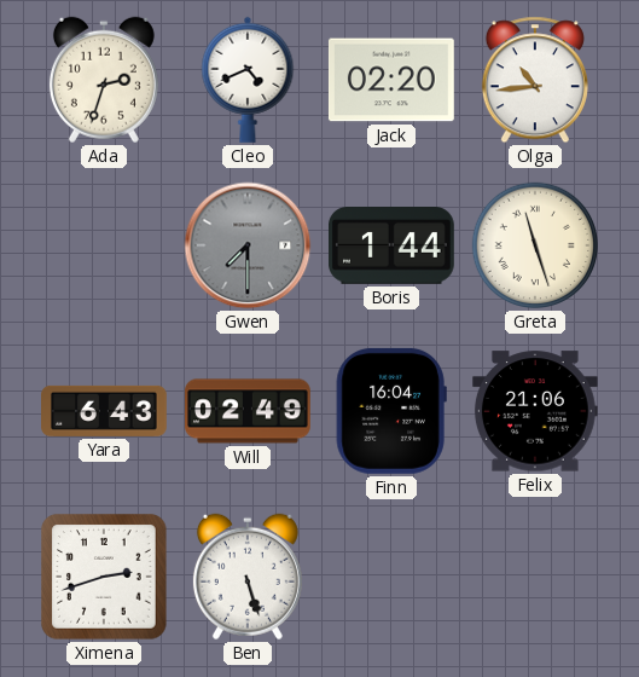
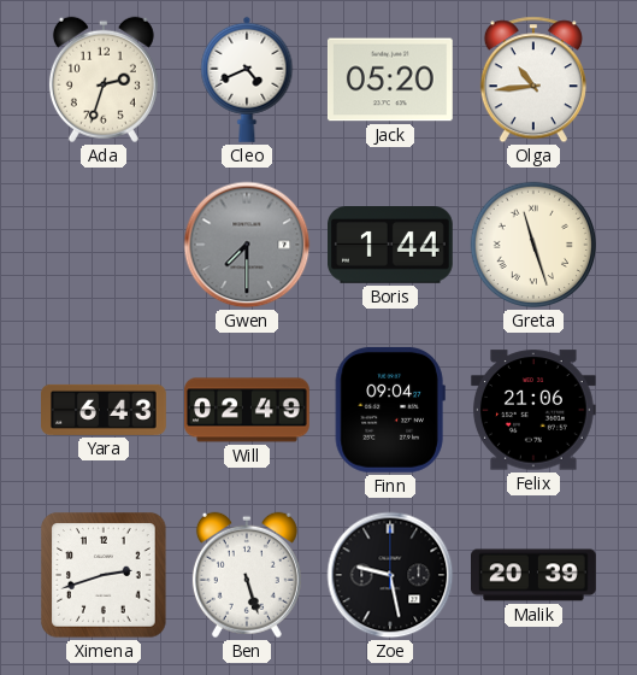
Jack: 02:20 -> 05:20
Finn: 16:04 -> 09:04
Zoe: none -> 9:28
Malik: none -> 20:39
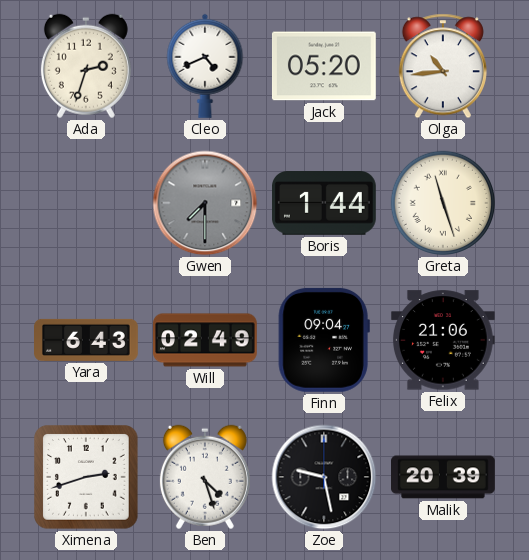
Ben: 5:27 -> 4:27
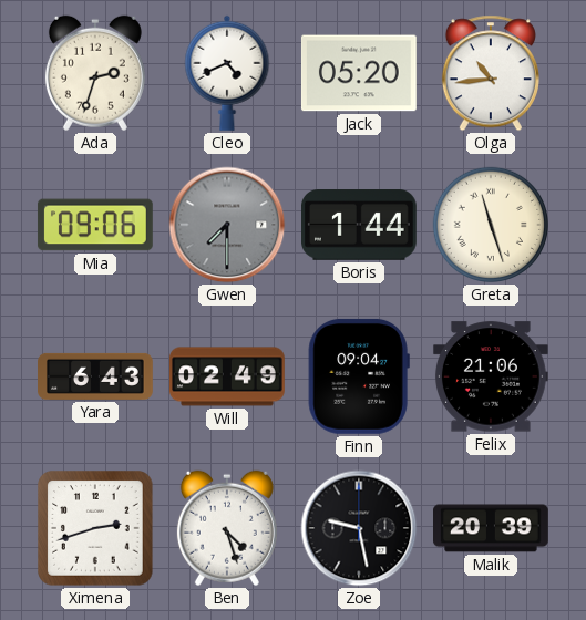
Mia: none -> 09:06
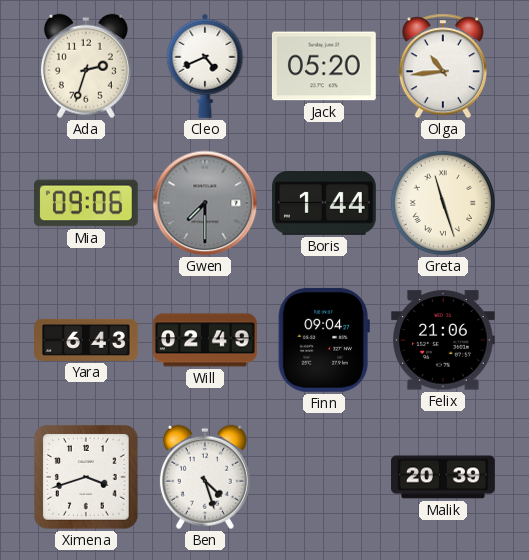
Ximena: 2:42 -> 3:42
Zoe: 9:28 -> none
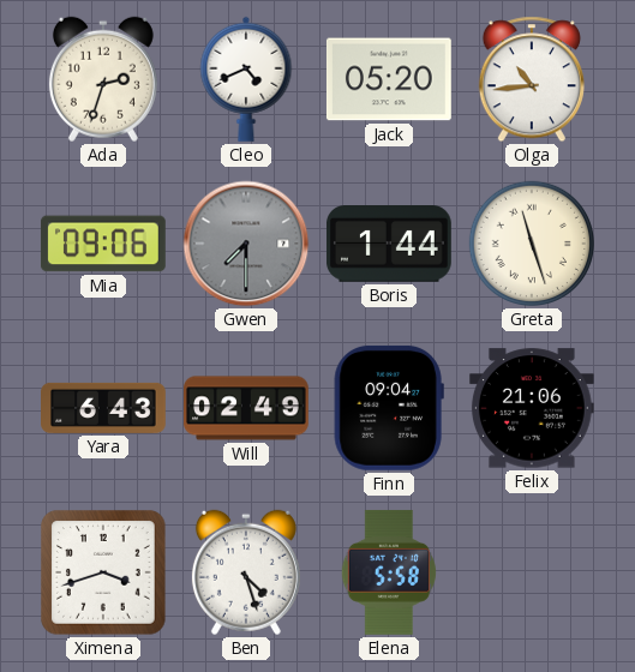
Elena: none -> 5:58
Malik: 20:39 -> none
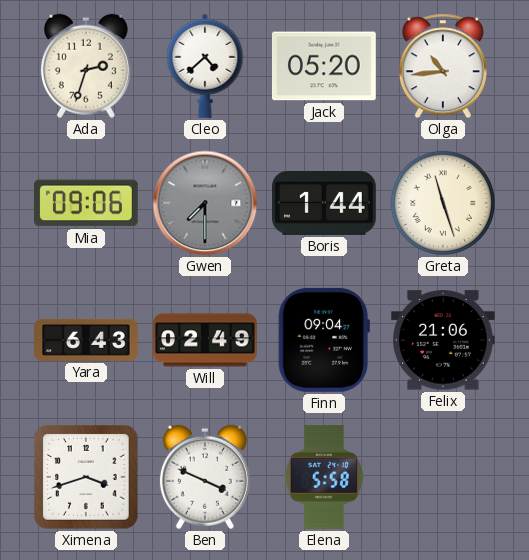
Cleo: 4:41 -> 4:38
Ben: 4:27 -> 3:49
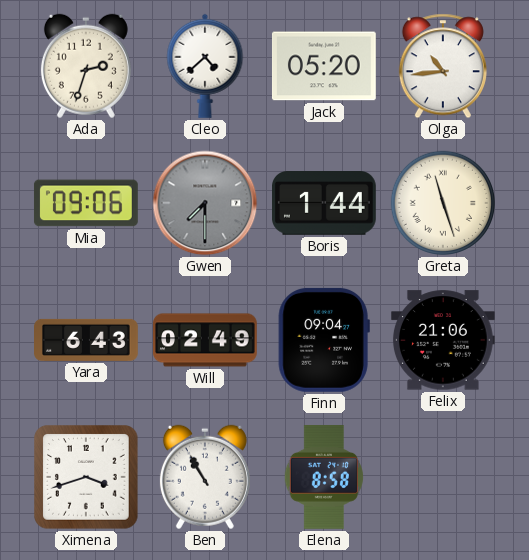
Ben: 3:49 -> 10:55
Elena: 5:58 -> 8:58
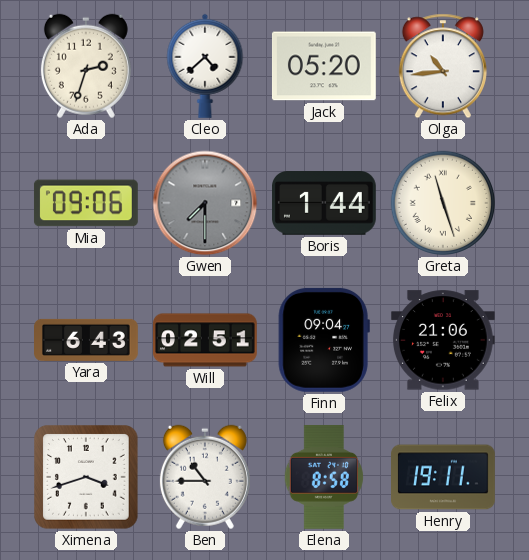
Will: 02:49 -> 02:51
Ben: 10:55 -> 10:45
Henry: none -> 19:11
